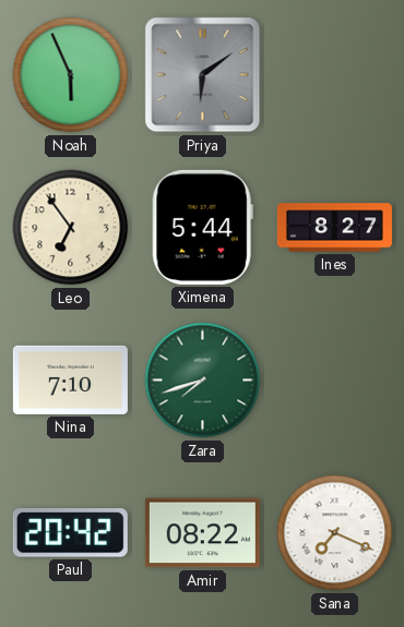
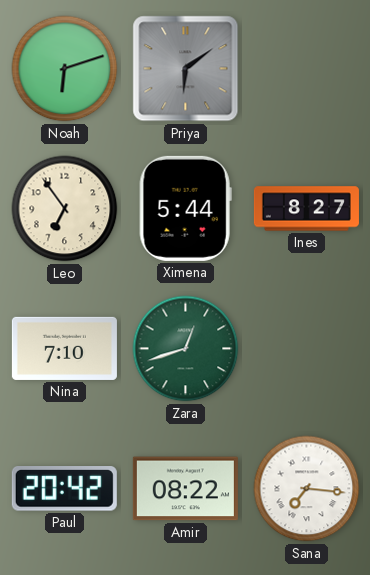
Noah: 5:56 -> 6:12
Zara: 7:42 -> 12:42
Sana: 7:19 -> 7:16
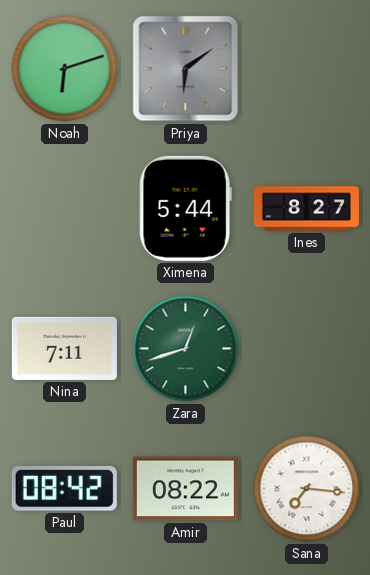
Leo: 6:54 -> none
Nina: 7:10 -> 7:11
Paul: 20:42 -> 08:42
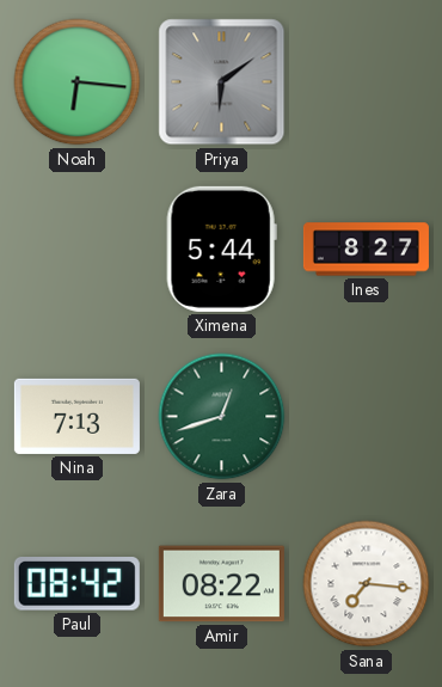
Noah: 6:12 -> 6:16
Nina: 7:11 -> 7:13
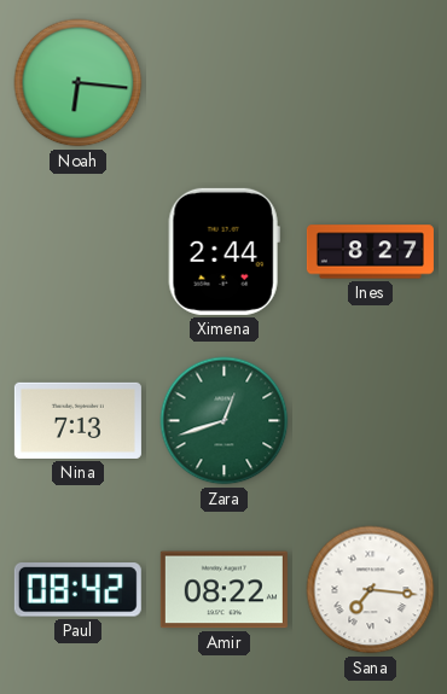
Priya: 6:09 -> none
Ximena: 5:44 -> 2:44
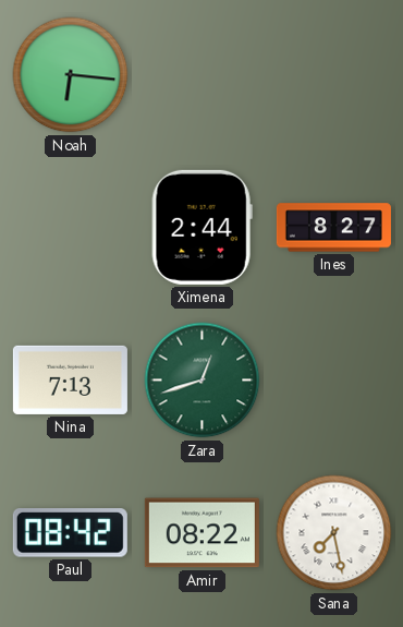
Sana: 7:16 -> 7:28
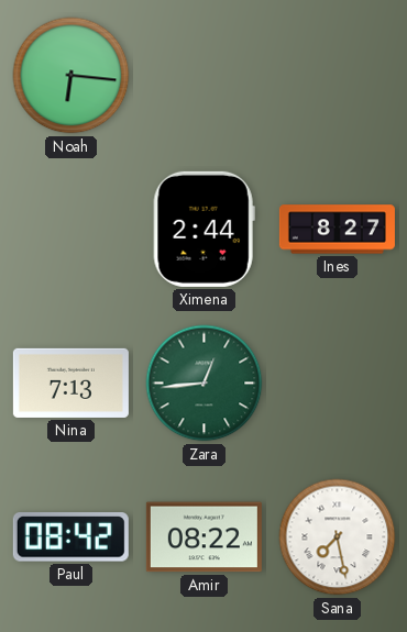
Zara: 12:42 -> 12:44
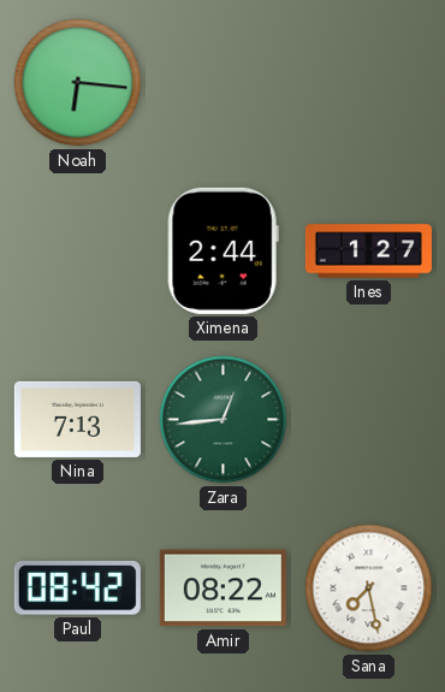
Ines: 8:27 -> 1:27
